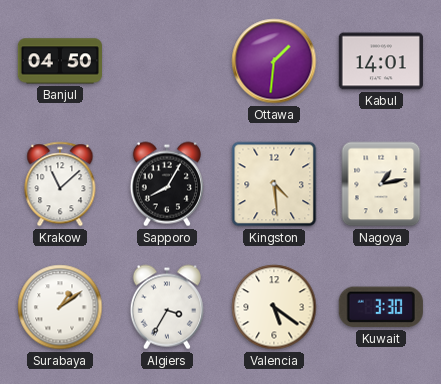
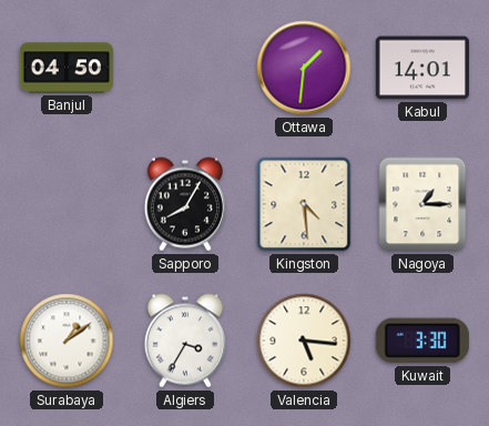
Krakow: 11:08 -> none
Nagoya: 1:13 -> 1:15
Valencia: 5:21 -> 5:16
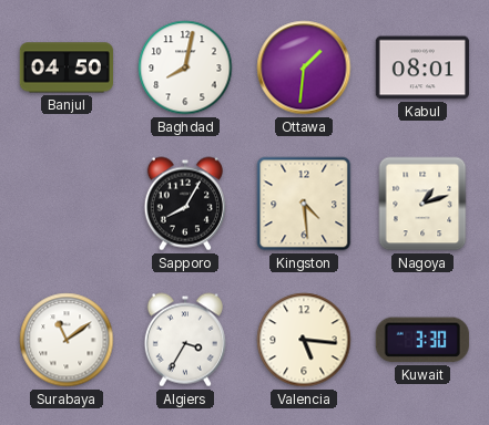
Baghdad: none -> 8:02
Kabul: 14:01 -> 08:01
Nagoya: 1:15 -> 1:12
Surabaya: 1:09 -> 11:09
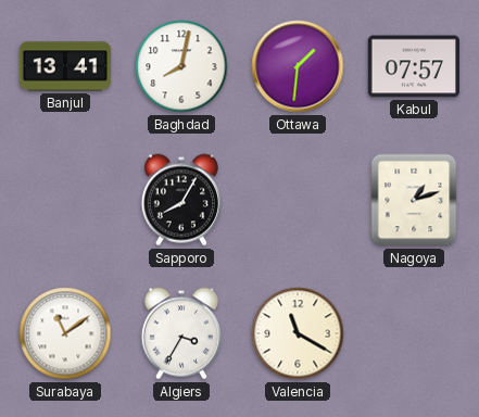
Banjul: 04:50 -> 13:41
Kabul: 08:01 -> 07:57
Kingston: 4:29 -> none
Valencia: 5:16 -> 11:20
Kuwait: 3:30 -> none
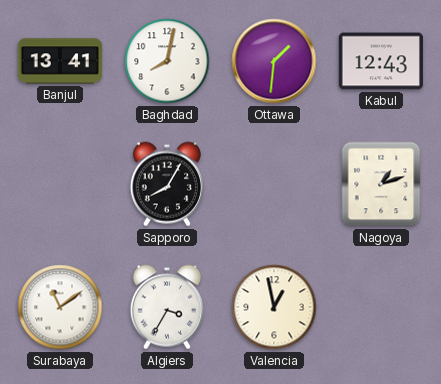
Kabul: 07:57 -> 12:43
Valencia: 11:20 -> 12:58
